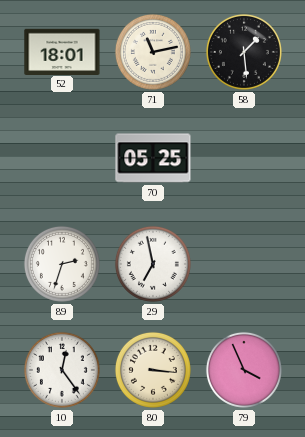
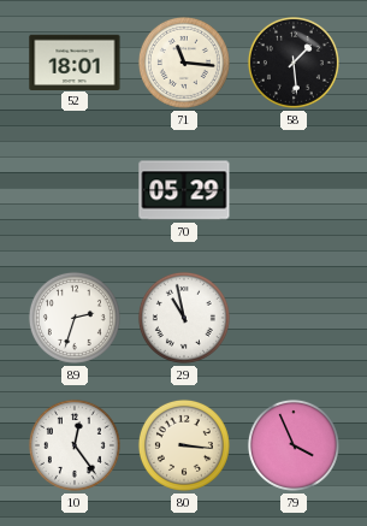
71: 11:13 -> 11:16
70: 05:25 -> 05:29
29: 6:58 -> 10:58
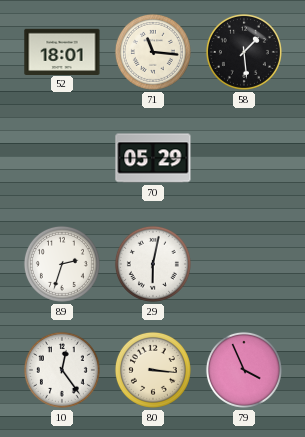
29: 10:58 -> 6:02
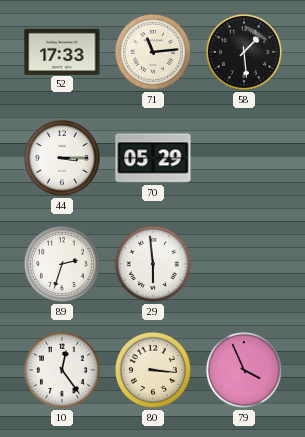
52: 18:01 -> 17:33
71: 11:16 -> 11:14
44: none -> 3:15
29: 6:02 -> 5:59
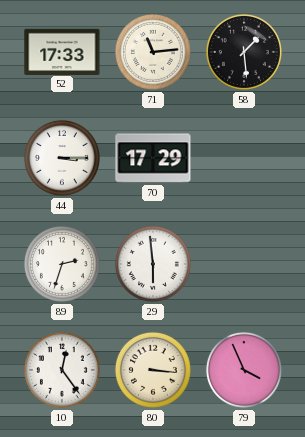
70: 05:29 -> 17:29
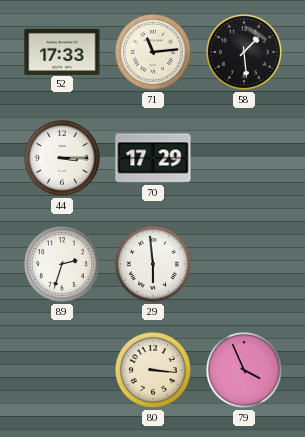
10: 12:24 -> none
